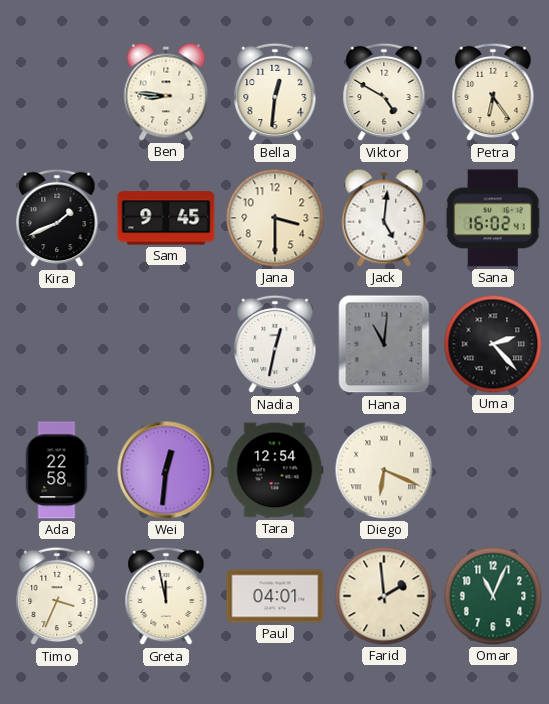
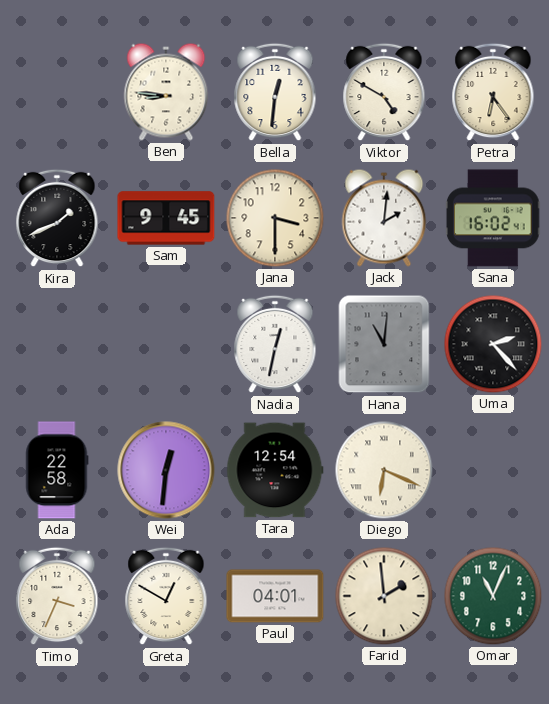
Jack: 5:01 -> 2:01
Greta: 11:58 -> 12:50
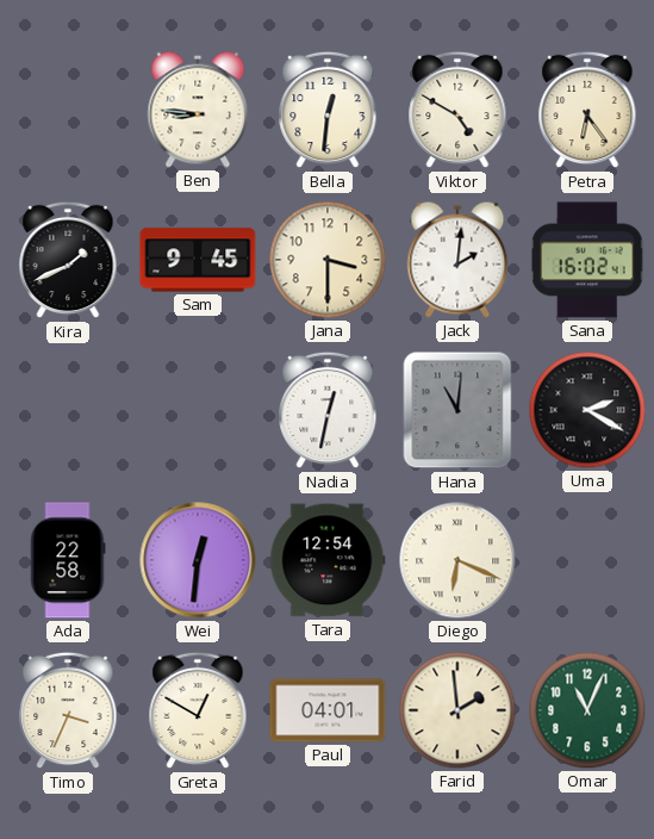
Uma: 2:23 -> 2:20
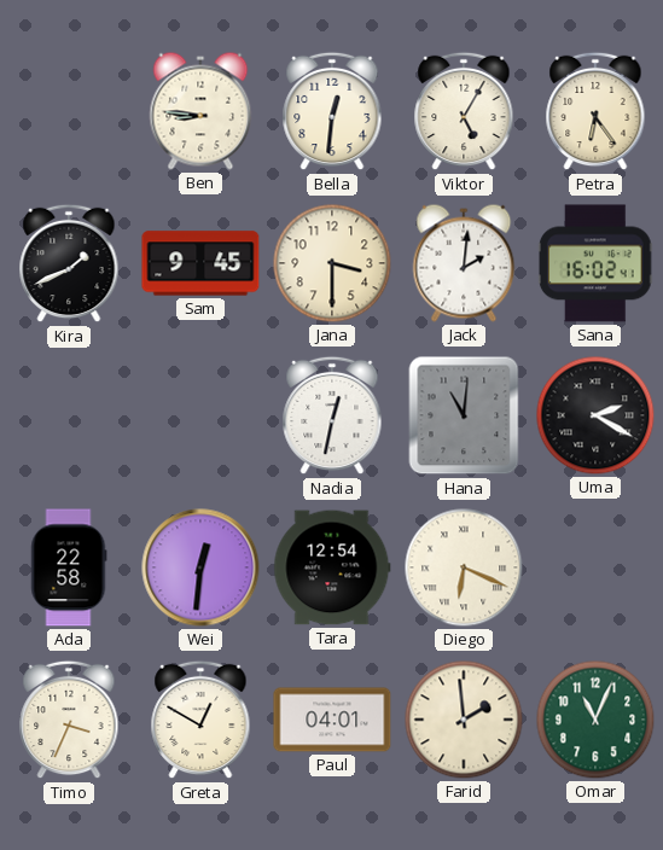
Viktor: 4:50 -> 5:05
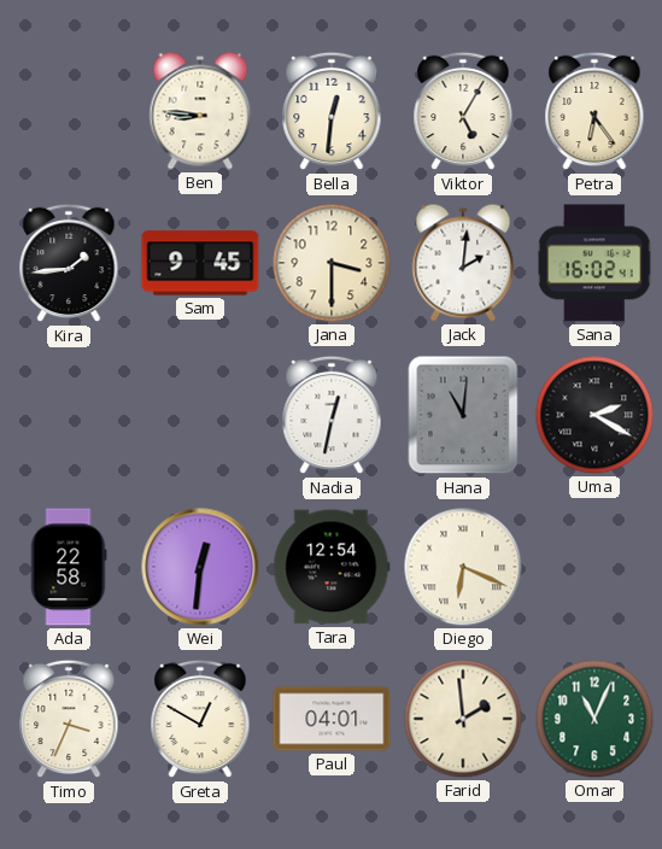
Kira: 1:41 -> 1:44
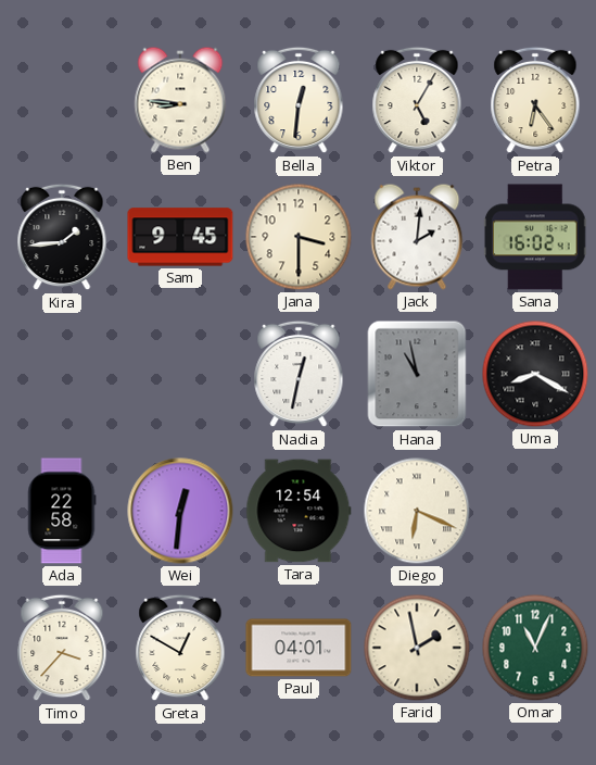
Hana: 11:01 -> 10:58
Uma: 2:20 -> 8:20
Timo: 3:34 -> 3:37
Farid: 1:59 -> 1:58
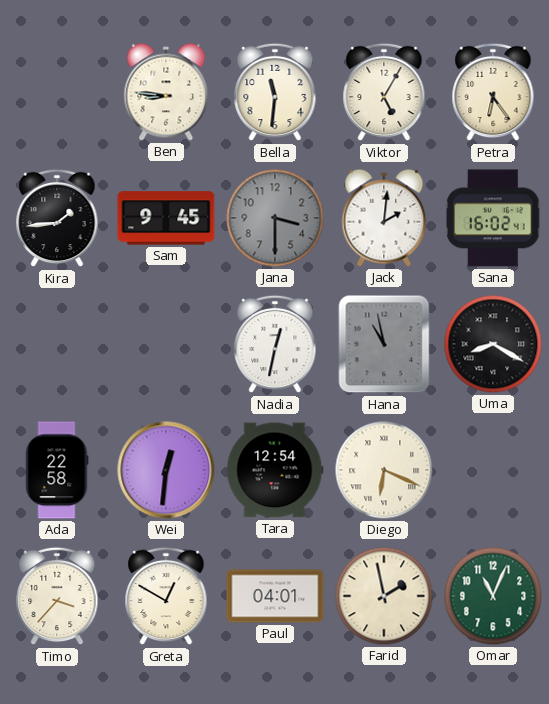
Bella: 12:31 -> 11:31
Jana dial: cream -> grey
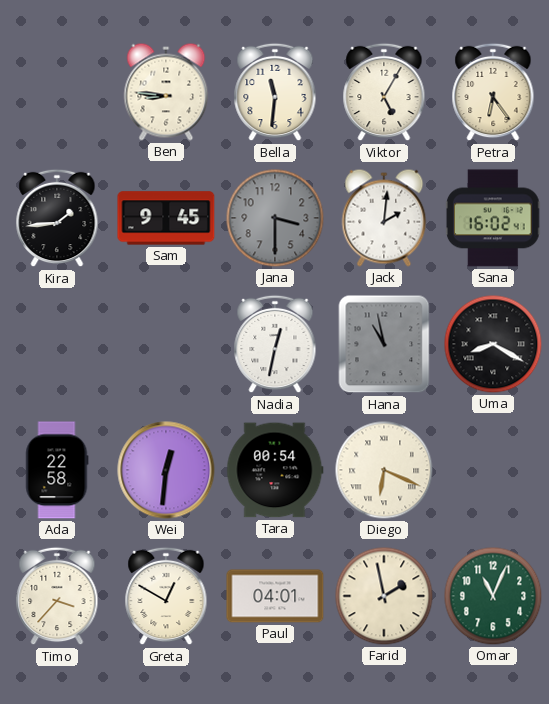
Tara: 12:54 -> 00:54
